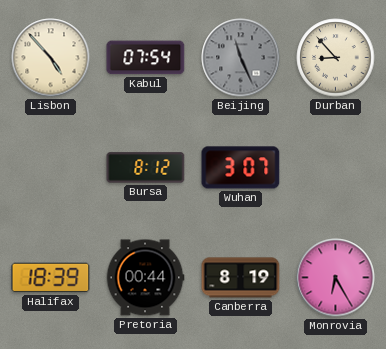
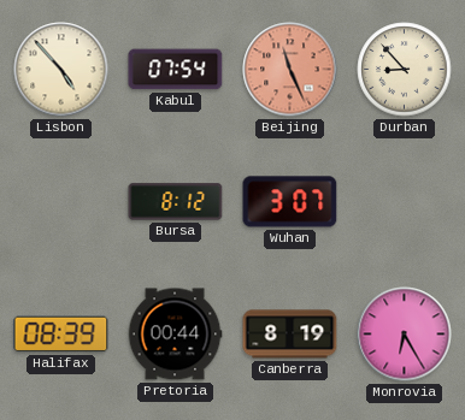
Beijing dial: grey -> salmon
Halifax: 18:39 -> 08:39
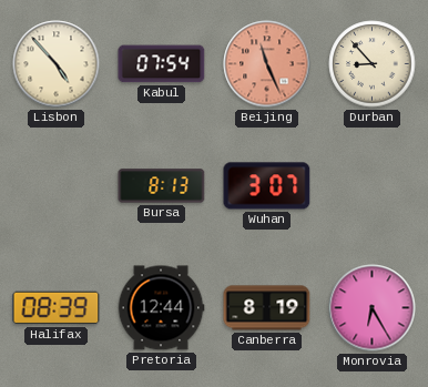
Bursa: 8:12 -> 8:13
Pretoria: 00:44 -> 12:44
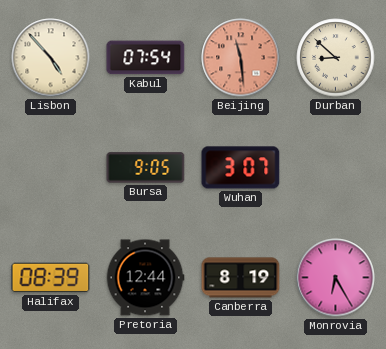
Beijing: 11:26 -> 11:29
Durban: 8:53 -> 8:52
Bursa: 8:13 -> 9:05
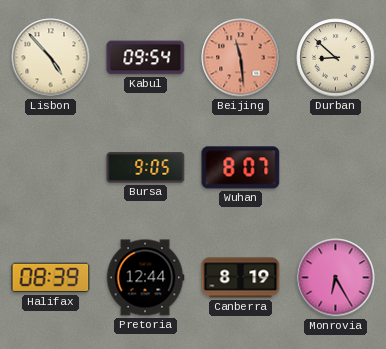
Kabul: 07:54 -> 09:54
Wuhan: 3:07 -> 8:07
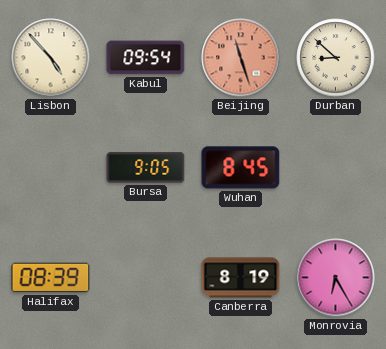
Beijing: 11:29 -> 11:27
Wuhan: 8:07 -> 8:45
Pretoria: 12:44 -> none
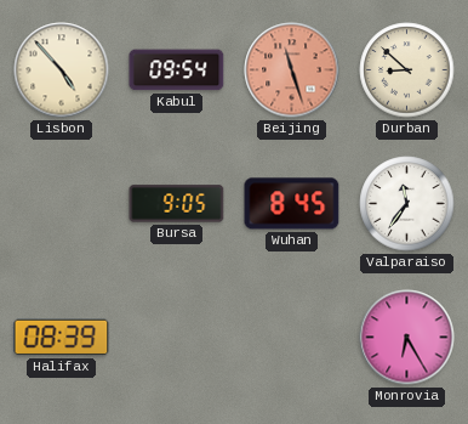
Valparaiso: none -> 11:36
Canberra: 8:19 -> none
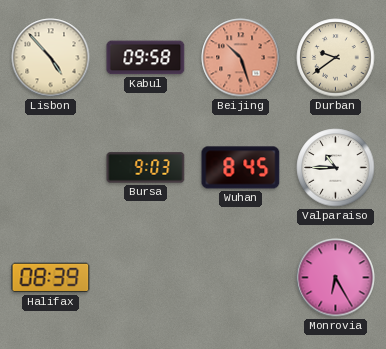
Kabul: 09:54 -> 09:58
Beijing: 11:27 -> 10:27
Durban: 8:52 -> 9:39
Bursa: 9:05 -> 9:03
Valparaiso: 11:36 -> 10:45
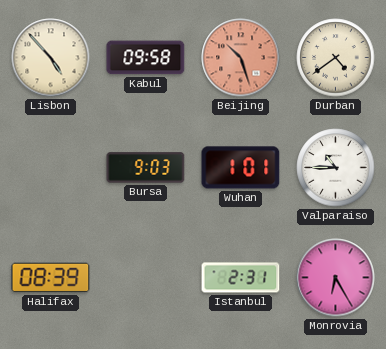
Durban: 9:39 -> 4:39
Wuhan: 8:45 -> 1:01
Istanbul: none -> 2:31
